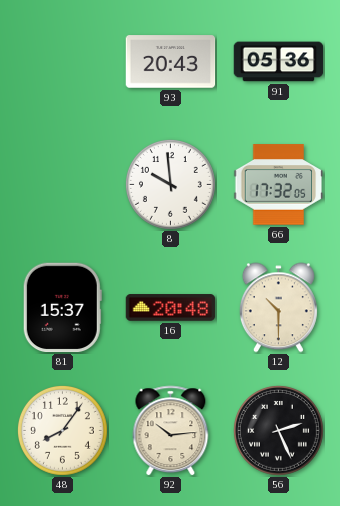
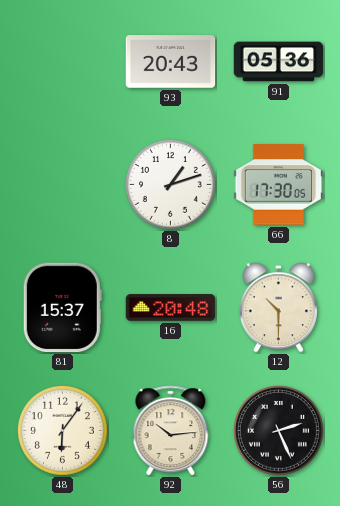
8: 9:59 -> 1:12
66: 17:32 -> 17:30
48: 8:06 -> 6:06
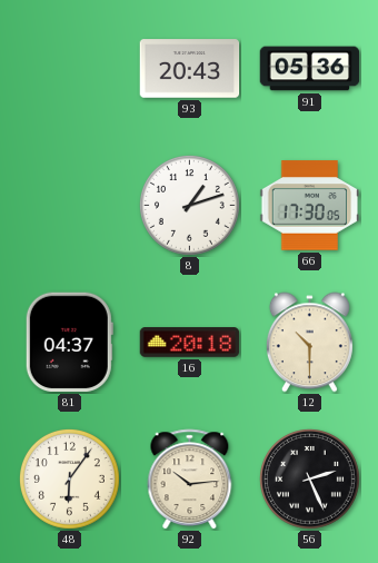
81: 15:37 -> 04:37
16: 20:48 -> 20:18
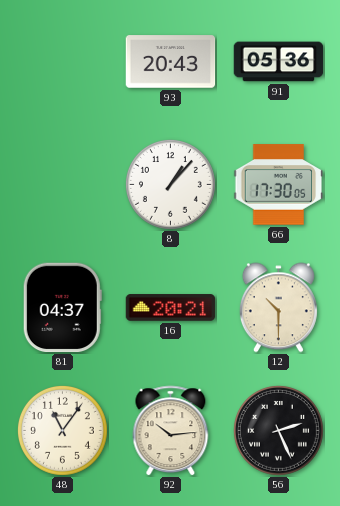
8: 1:12 -> 1:07
16: 20:18 -> 20:21
48: 6:06 -> 11:06
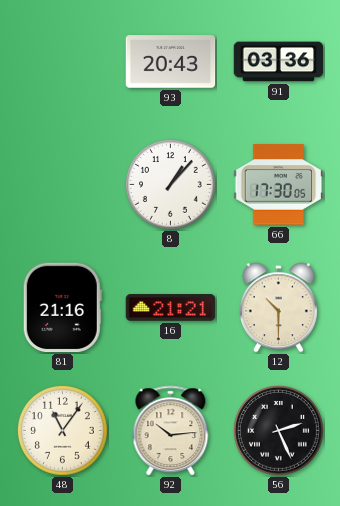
91: 05:36 -> 03:36
81: 04:37 -> 21:16
16: 20:21 -> 21:21
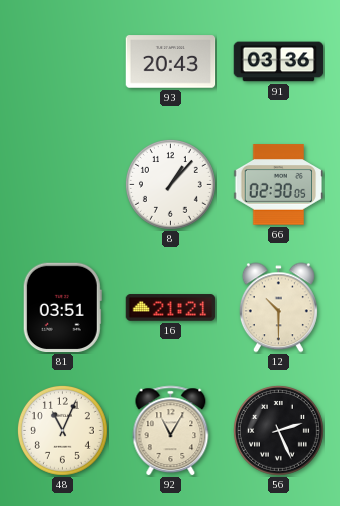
66: 17:30 -> 02:30
81: 21:16 -> 03:51
48: 11:06 -> 11:04
92: 10:14 -> 11:05
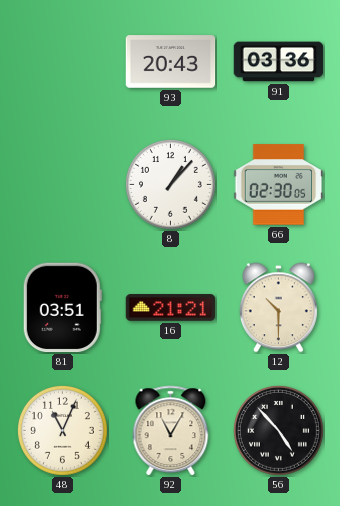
56: 2:26 -> 4:53
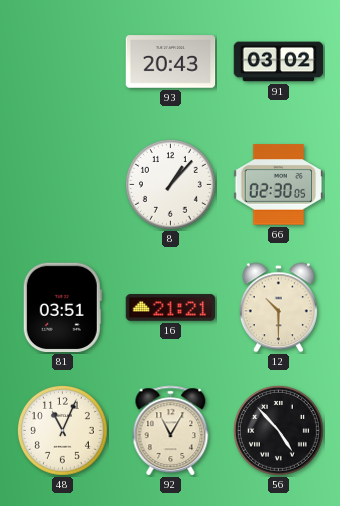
91: 03:36 -> 03:02
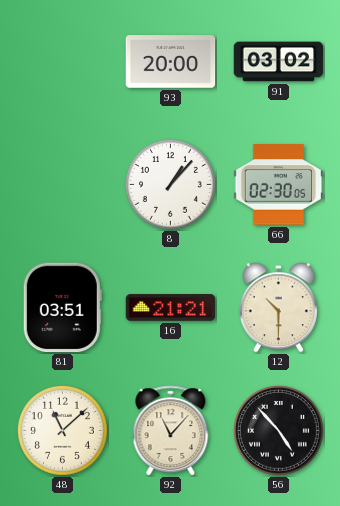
93: 20:43 -> 20:00
48: 11:04 -> 11:08
92: 11:05 -> 11:07
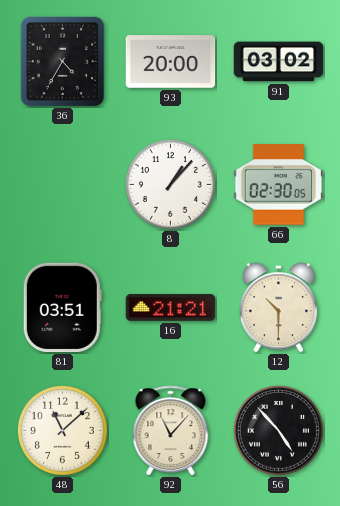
36: none -> 4:35
